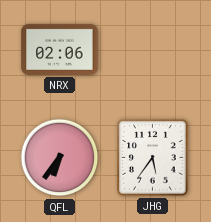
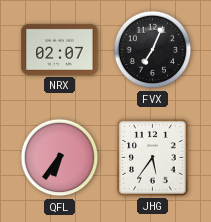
NRX: 02:06 -> 02:07
FVX: none -> 7:04
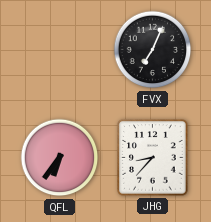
NRX: 02:07 -> none
JHG: 5:36 -> 8:37
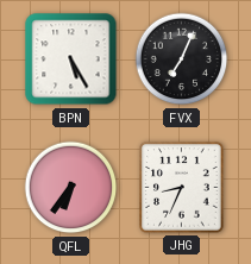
BPN: none -> 5:25
JHG: 8:37 -> 8:34
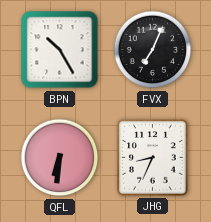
BPN: 5:25 -> 10:25
QFL: 6:36 -> 6:31
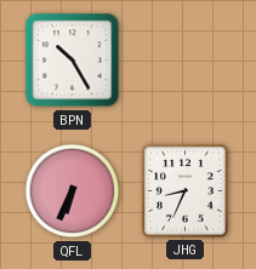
FVX: 7:04 -> none
QFL: 6:31 -> 6:34
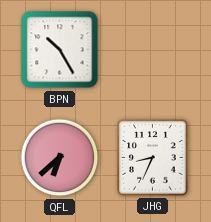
QFL: 6:34 -> 6:38
